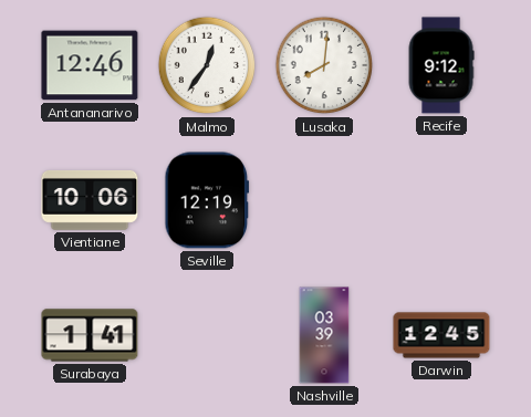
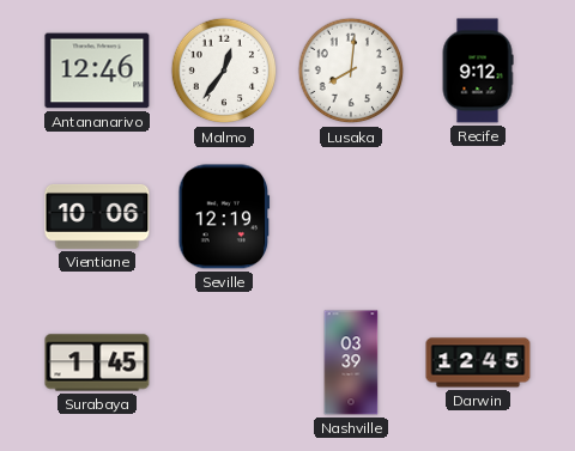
Surabaya: 1:41 -> 1:45
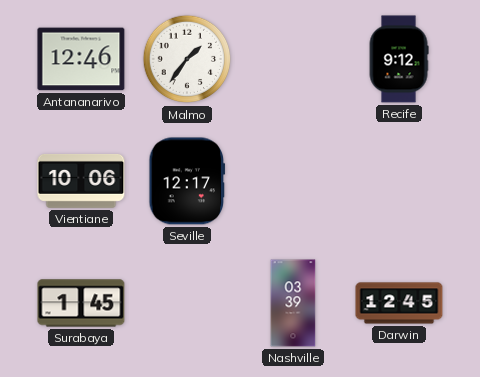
Malmo: 12:36 -> 1:36
Lusaka: 8:01 -> none
Seville: 12:19 -> 12:17
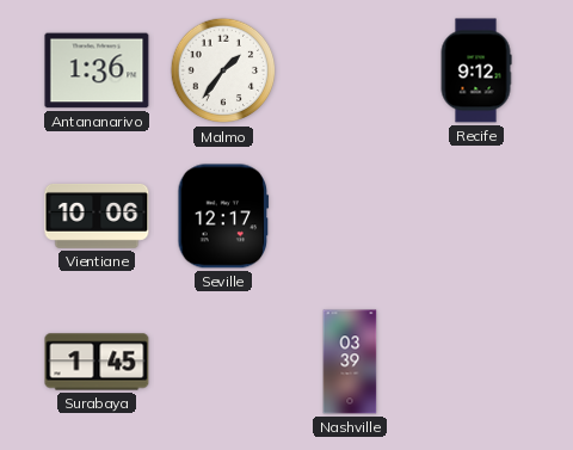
Antananarivo: 12:46 -> 1:36
Darwin: 12:45 -> none
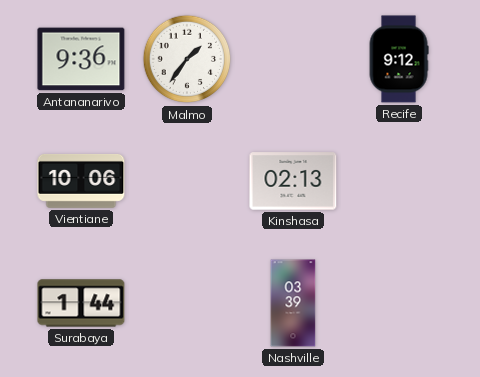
Antananarivo: 1:36 -> 9:36
Seville: 12:17 -> none
Kinshasa: none -> 02:13
Surabaya: 1:45 -> 1:44
